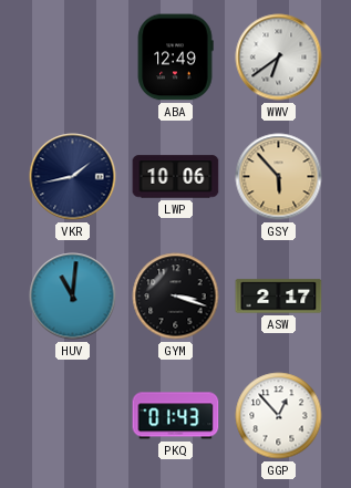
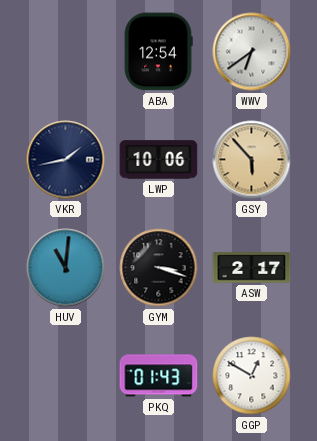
ABA: 12:49 -> 12:54
GGP: 12:53 -> 12:50
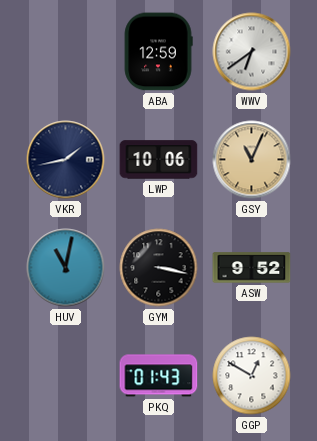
ABA: 12:54 -> 12:59
GSY: 5:53 -> 11:04
HUV: 11:01 -> 11:02
GYM: 3:18 -> 3:17
ASW: 2:17 -> 9:52
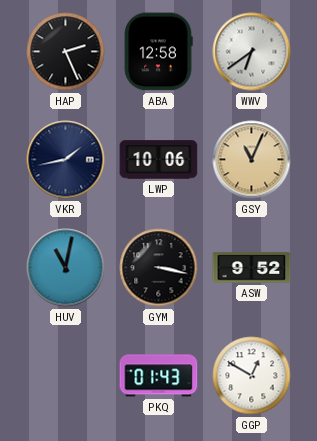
HAP: none -> 2:26
ABA: 12:59 -> 12:58
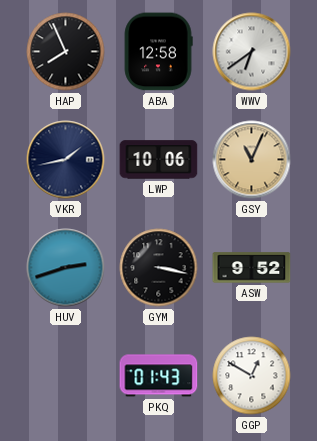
HAP: 2:26 -> 7:56
HUV: 11:02 -> 2:42
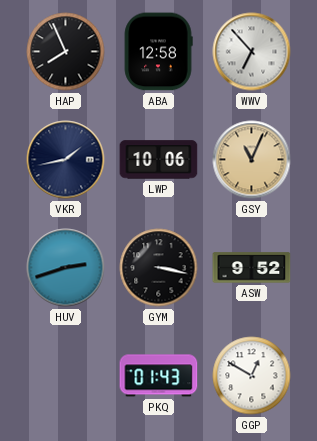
WWV: 6:39 -> 6:53
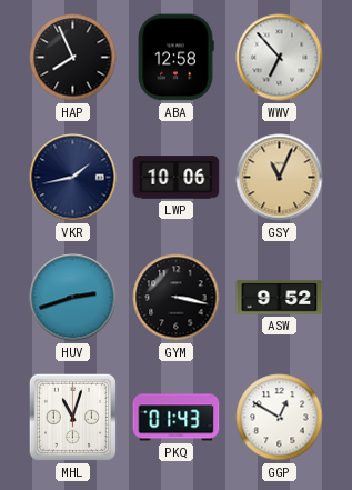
MHL: none -> 11:03
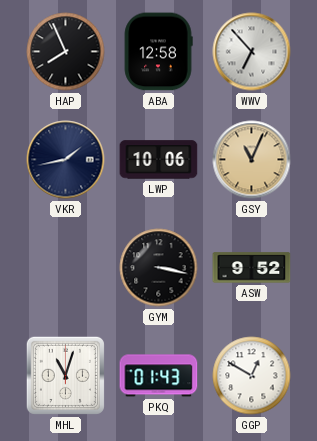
HUV: 2:42 -> none
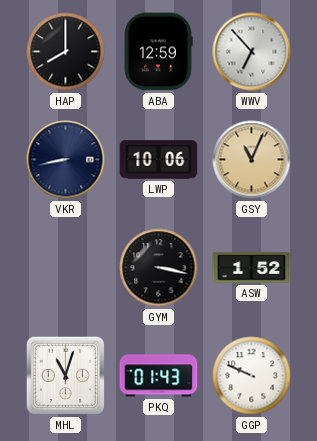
HAP: 7:56 -> 8:00
ABA: 12:58 -> 12:59
VKR: 1:43 -> 8:43
ASW: 9:52 -> 1:52
GGP: 12:50 -> 9:49
